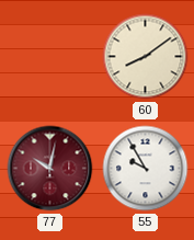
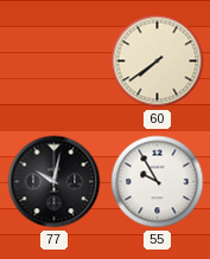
60: 8:09 -> 7:39
77 dial: burgundy -> black
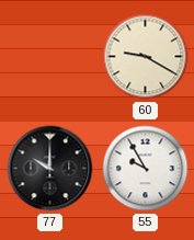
60: 7:39 -> 9:20
77: 10:02 -> 10:00
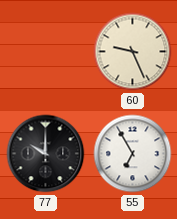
60: 9:20 -> 9:26
55: 9:55 -> 6:55
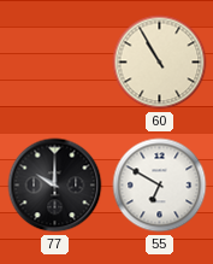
60: 9:26 -> 10:55
55: 6:55 -> 6:50
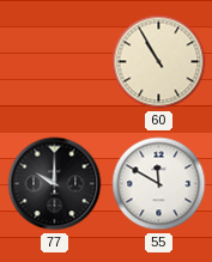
55: 6:50 -> 11:50
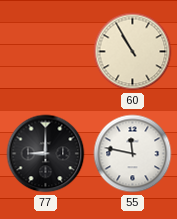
77: 10:00 -> 9:00
55: 11:50 -> 11:47
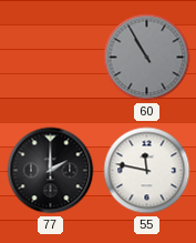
60 dial: cream -> grey
77: 9:00 -> 2:00
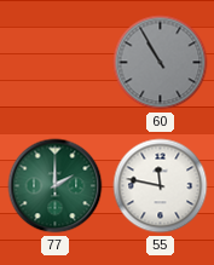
77 dial: black -> green
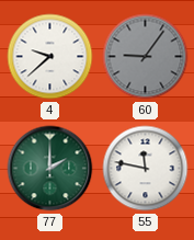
4: none -> 9:38
60: 10:55 -> 9:06
